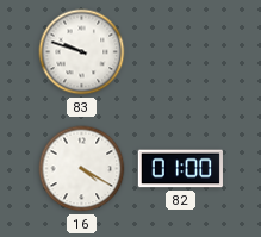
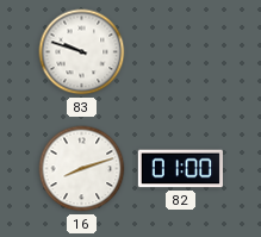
16: 4:20 -> 8:12
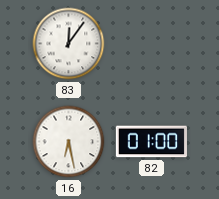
83: 9:48 -> 12:06
16: 8:12 -> 6:28
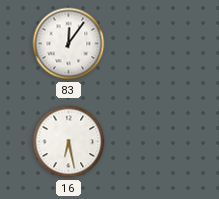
82: 01:00 -> none
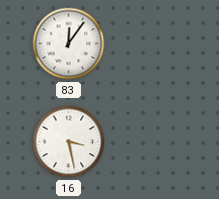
16: 6:28 -> 3:28
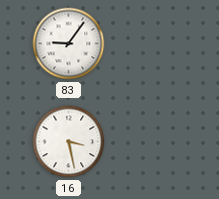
83: 12:06 -> 9:06
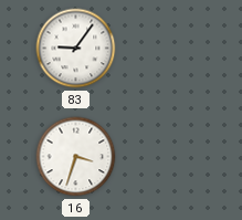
16: 3:28 -> 3:33
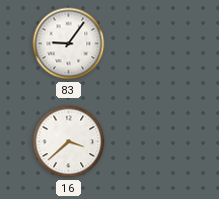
16: 3:33 -> 3:38
